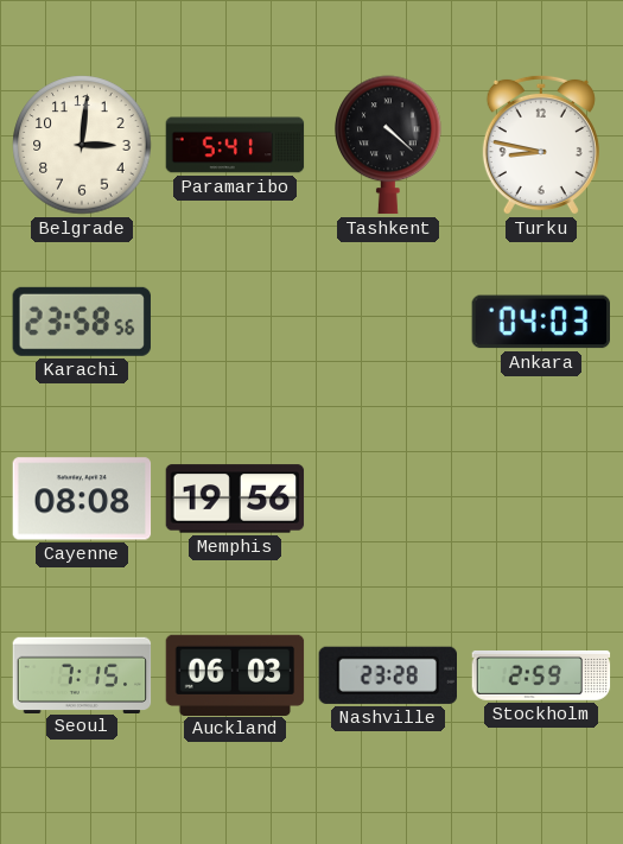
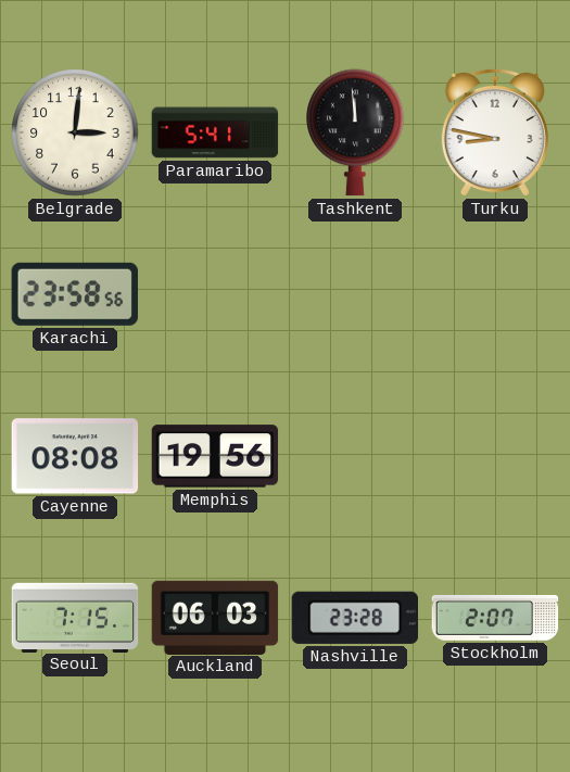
Tashkent: 4:22 -> 11:59
Ankara: 04:03 -> none
Stockholm: 2:59 -> 2:07
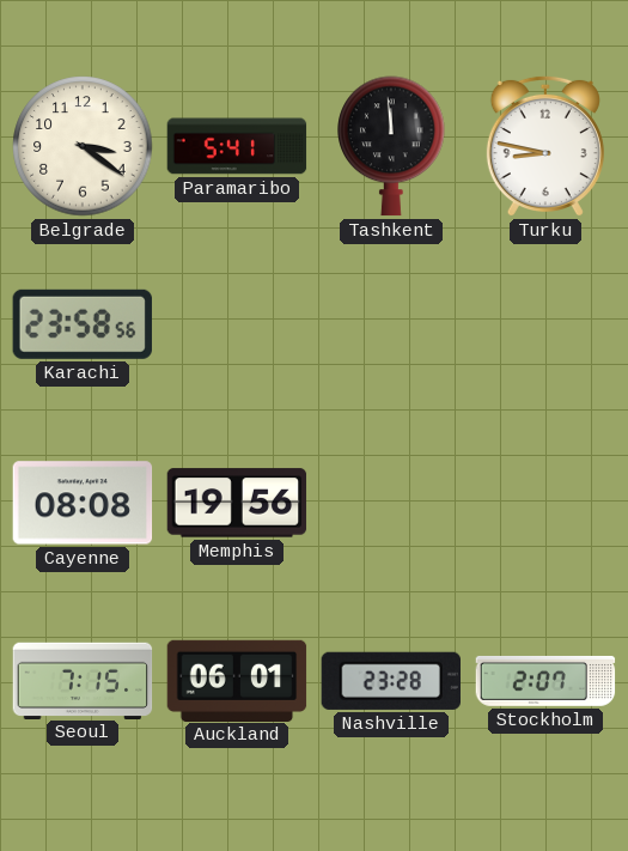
Belgrade: 3:01 -> 3:21
Auckland: 06:03 -> 06:01
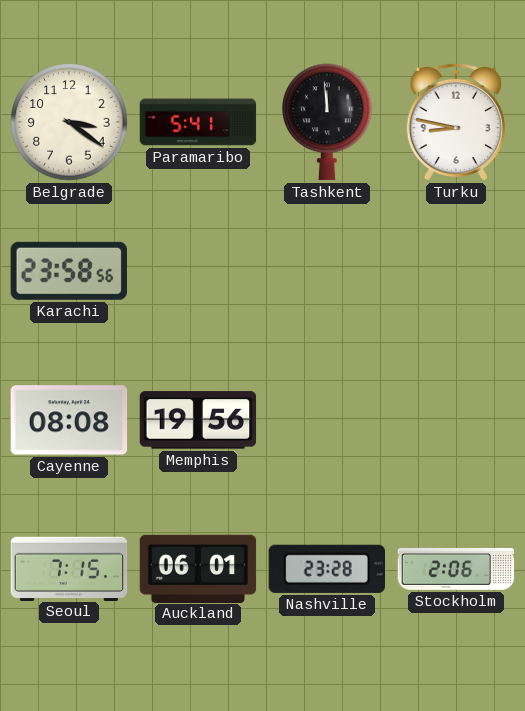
Stockholm: 2:07 -> 2:06
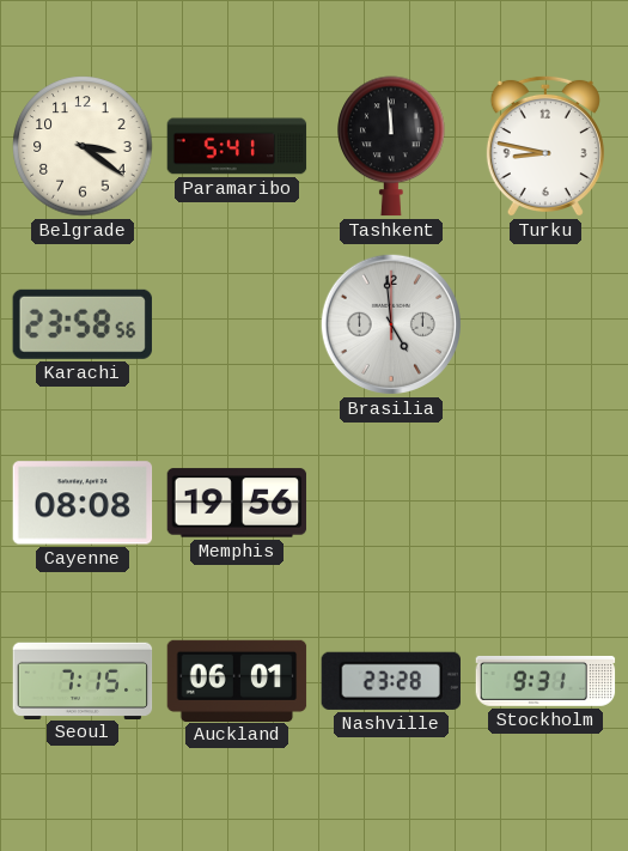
Brasilia: none -> 4:59
Stockholm: 2:06 -> 9:31
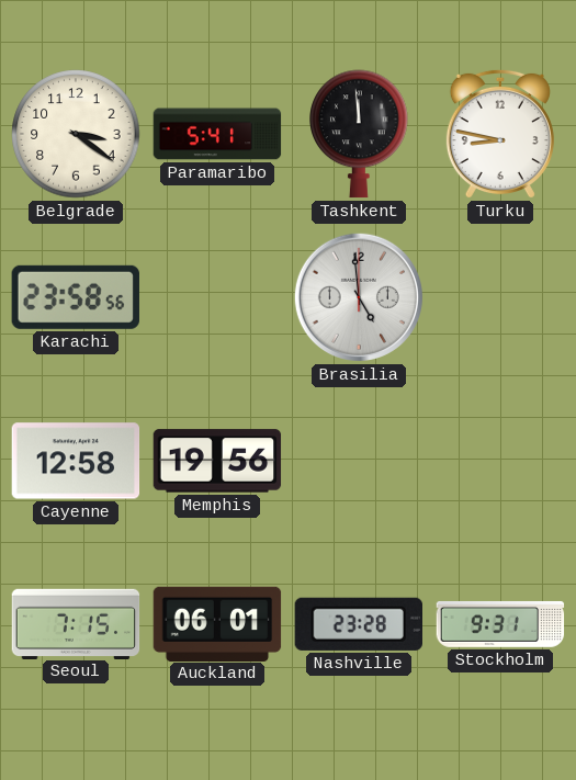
Cayenne: 08:08 -> 12:58
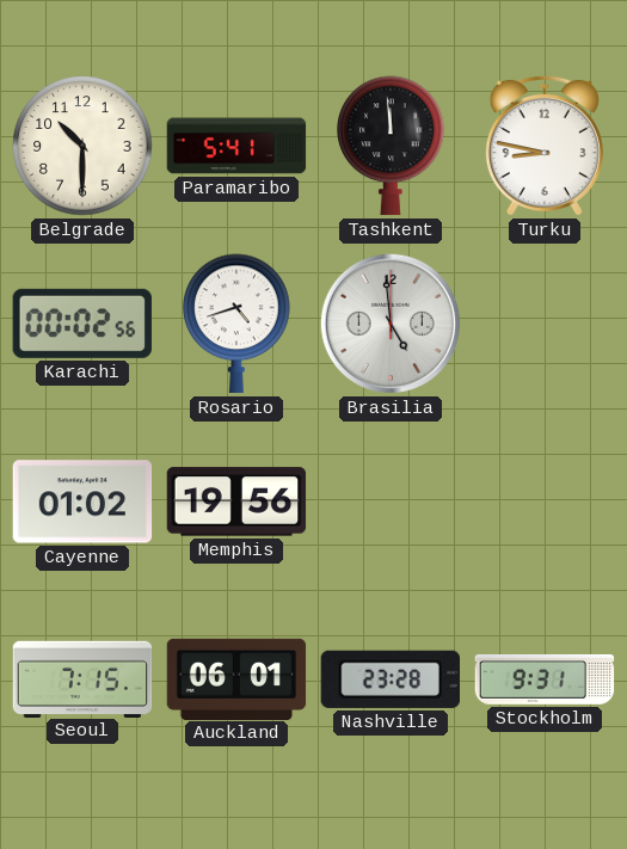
Belgrade: 3:21 -> 10:30
Karachi: 23:58 -> 00:02
Rosario: none -> 4:42
Cayenne: 12:58 -> 01:02
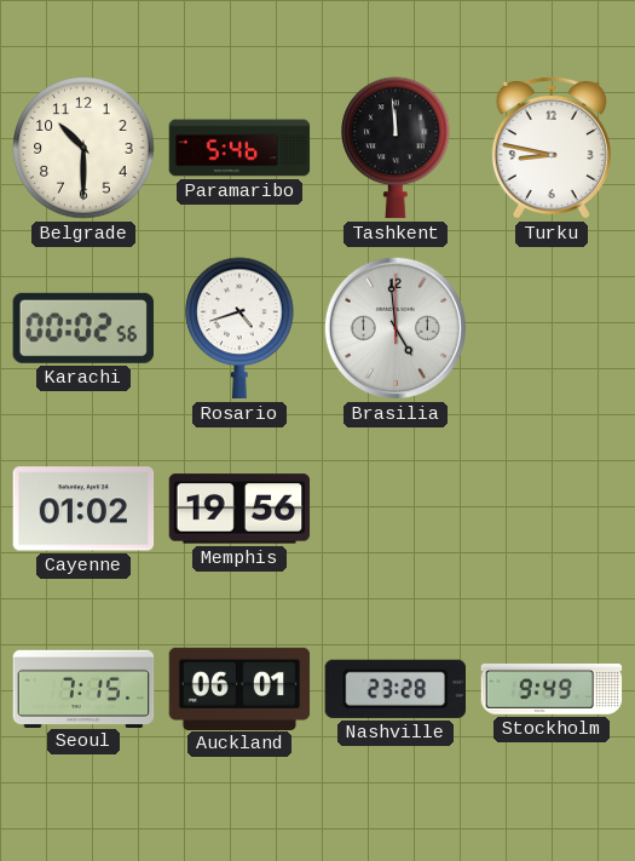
Paramaribo: 5:41 -> 5:46
Stockholm: 9:31 -> 9:49
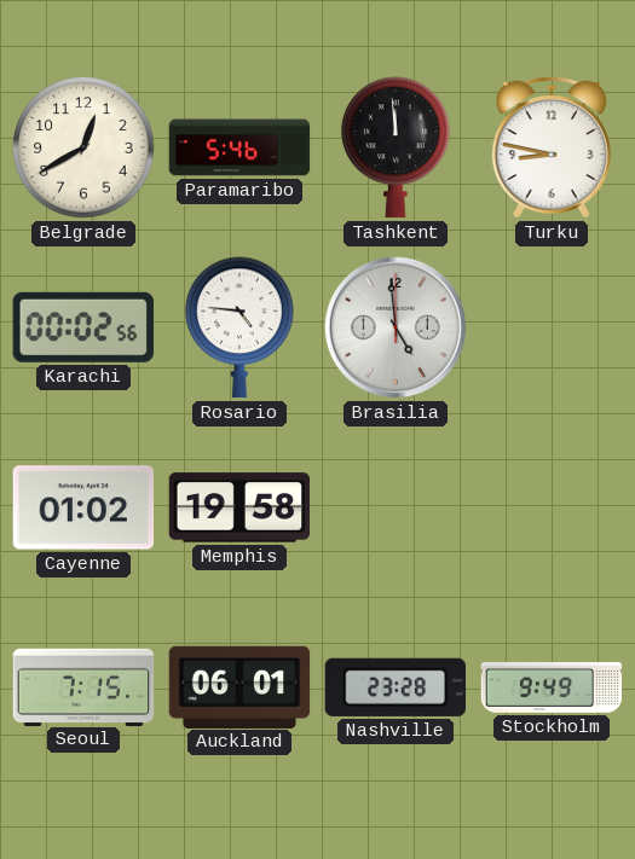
Belgrade: 10:30 -> 12:40
Rosario: 4:42 -> 4:46
Memphis: 19:56 -> 19:58
